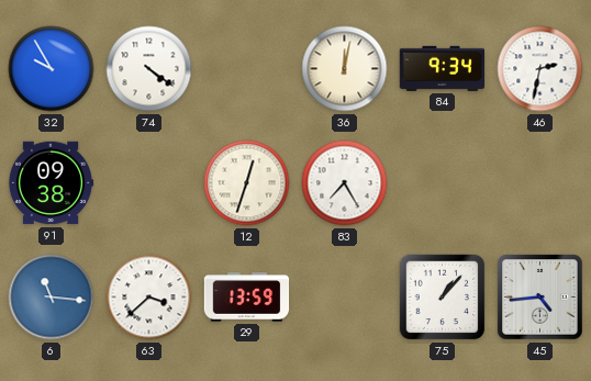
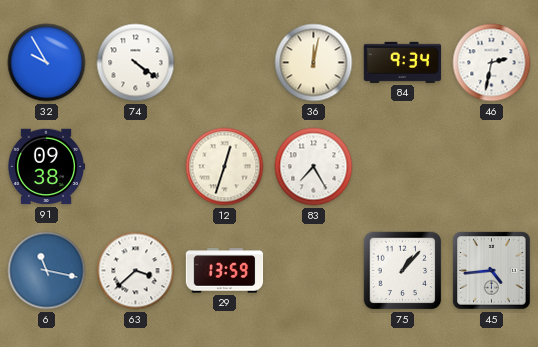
6: 11:16 -> 11:17
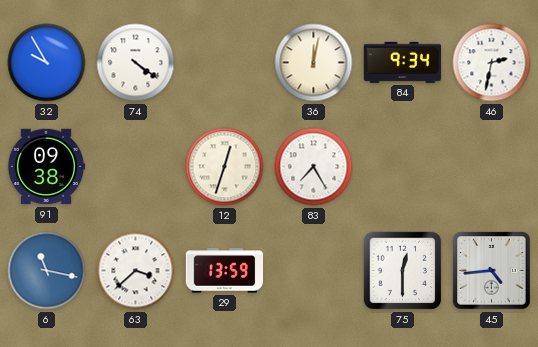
75: 1:07 -> 12:30
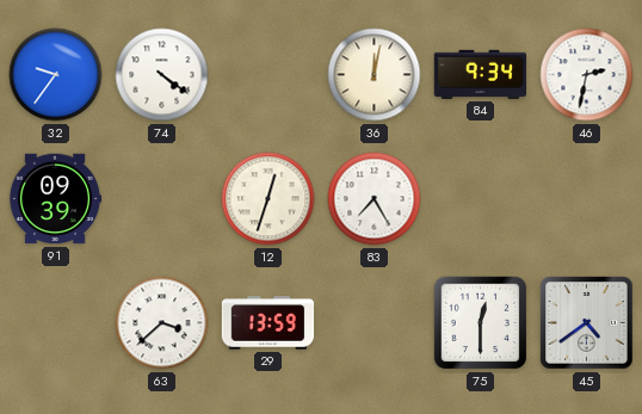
32: 9:55 -> 9:36
91: 09:38 -> 09:39
6: 11:17 -> none
45: 4:44 -> 4:39
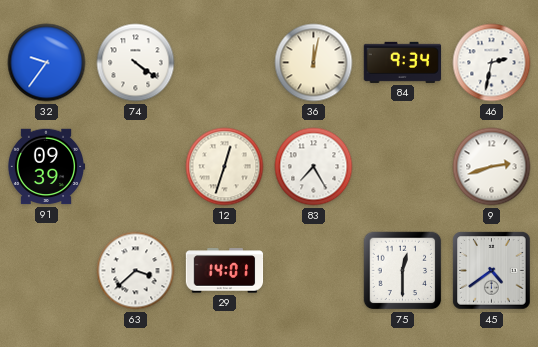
9: none -> 2:42
29: 13:59 -> 14:01
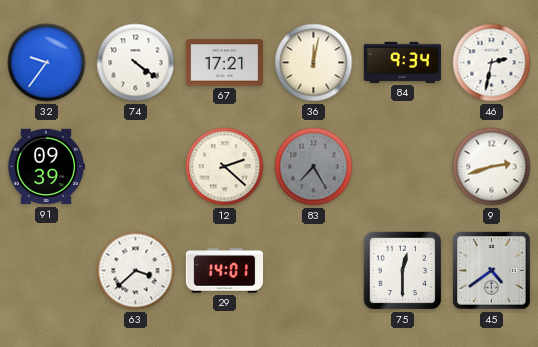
67: none -> 17:21
12: 12:33 -> 2:22
83 dial: white -> grey
